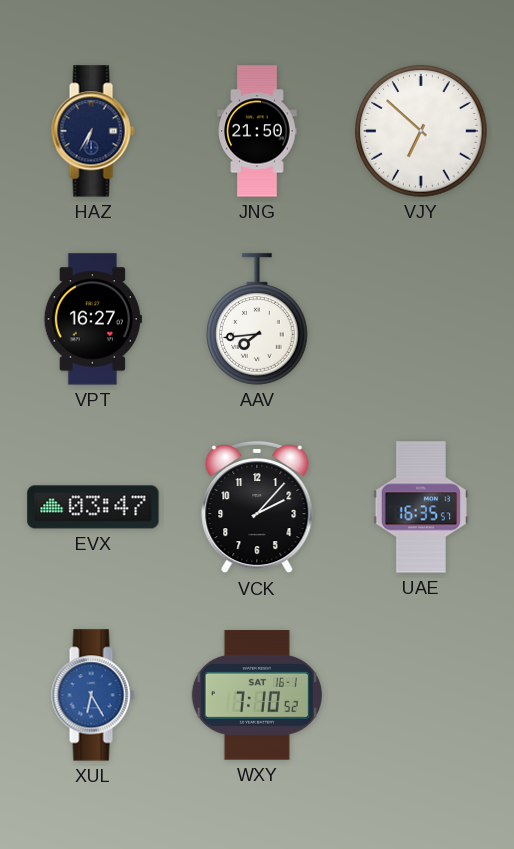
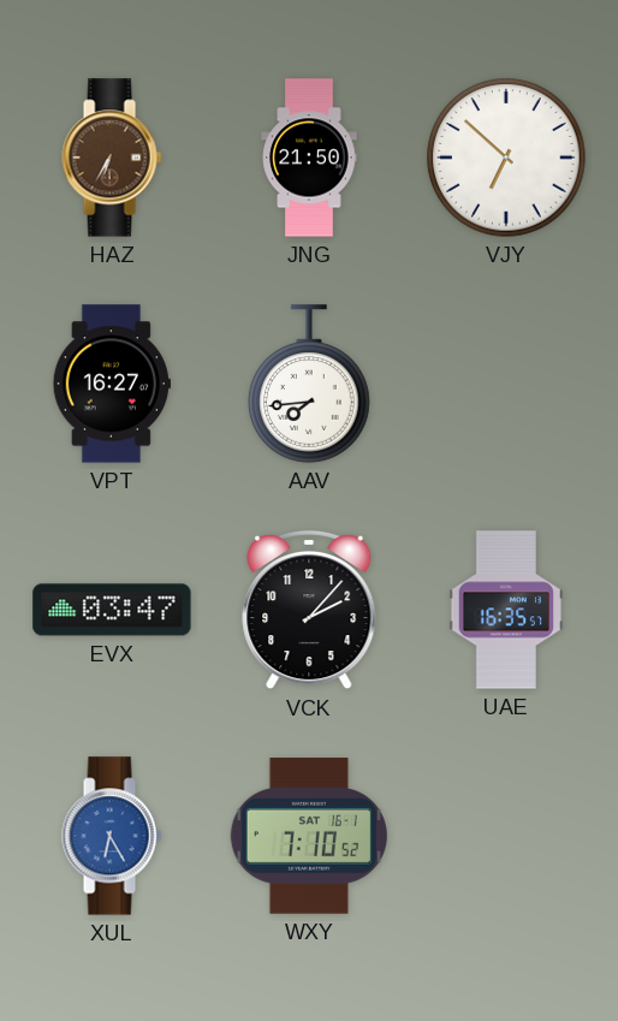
HAZ dial: navy -> brown
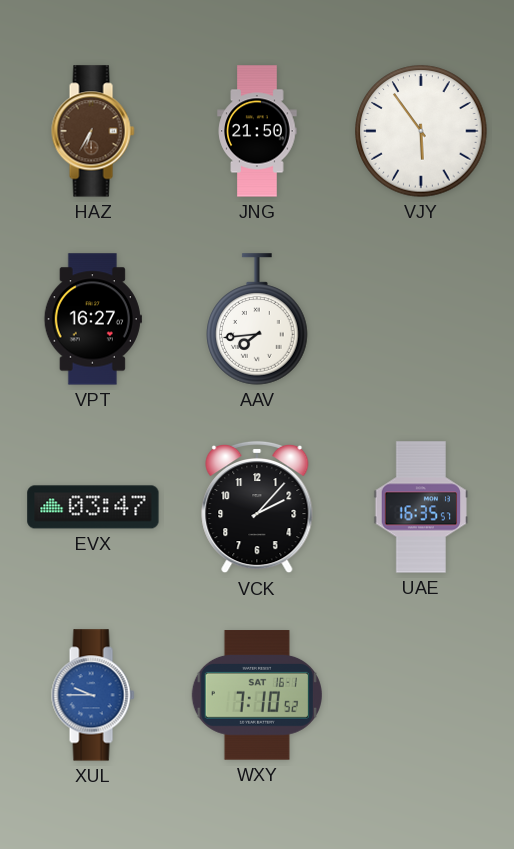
VJY: 6:52 -> 5:54
XUL: 6:25 -> 9:45
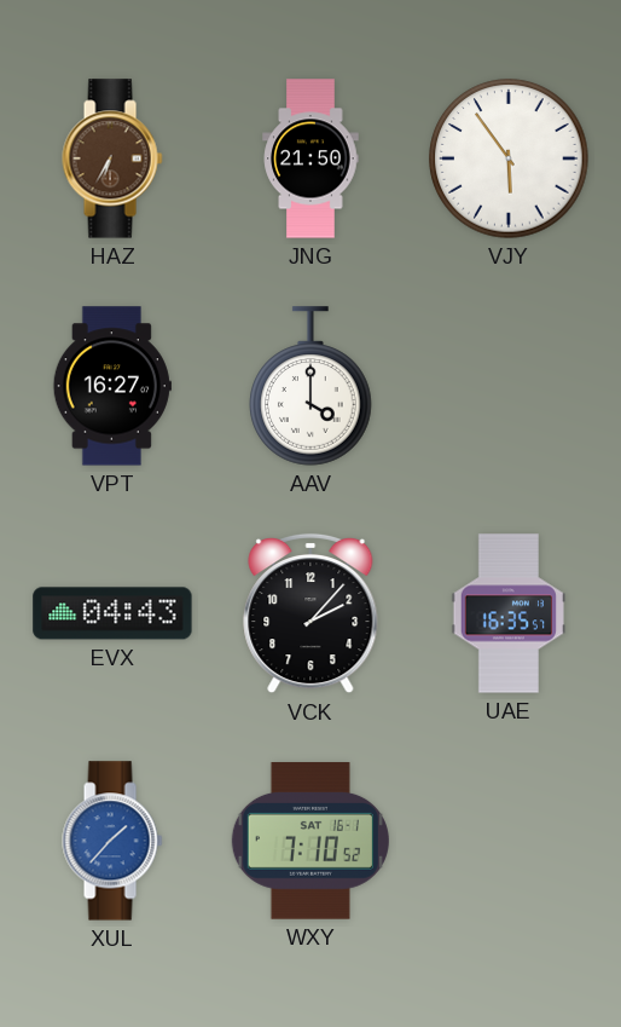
AAV: 7:44 -> 4:00
EVX: 03:47 -> 04:43
XUL: 9:45 -> 1:37
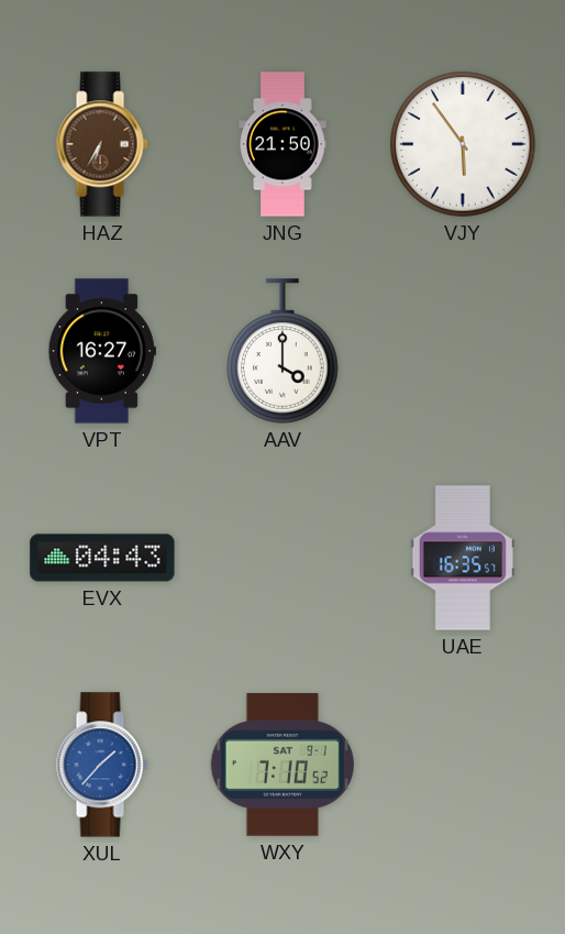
VCK: 2:07 -> none
WXY date: SAT 16-1 -> SAT 9-1
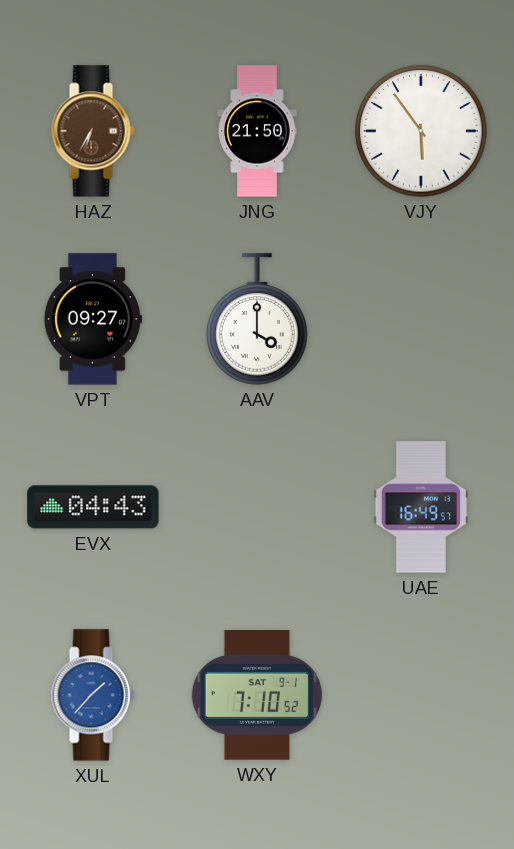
VPT: 16:27 -> 09:27
UAE: 16:35 -> 16:49
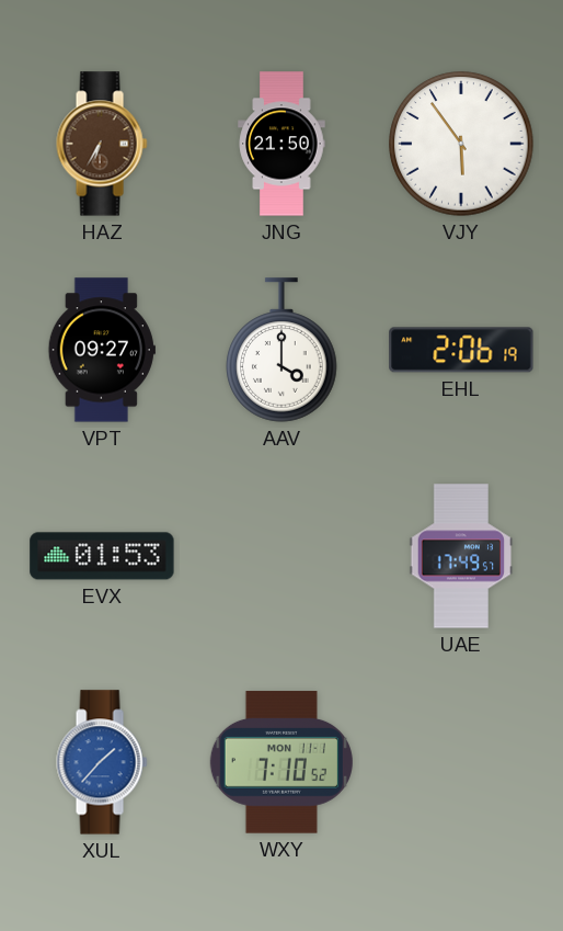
EHL: none -> 2:06
EVX: 04:43 -> 01:53
UAE: 16:49 -> 17:49
WXY date: SAT 9-1 -> MON 11-1
